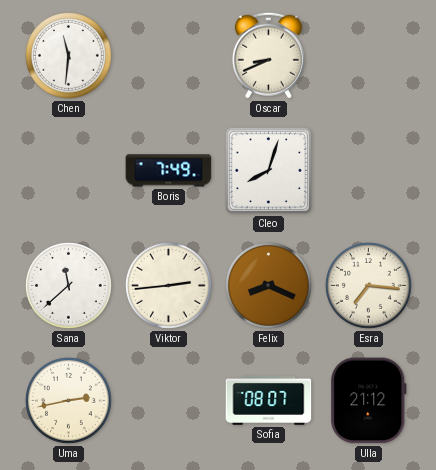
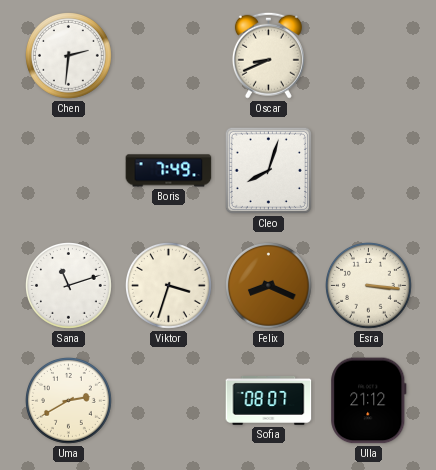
Chen: 11:31 -> 2:31
Sana: 11:38 -> 11:12
Viktor: 2:44 -> 3:33
Esra: 7:16 -> 3:16
Uma: 2:43 -> 2:40
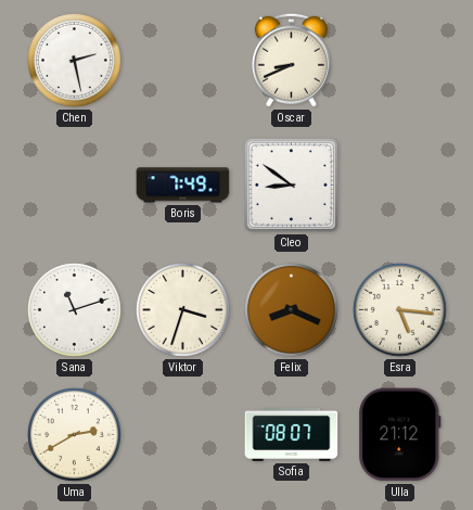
Chen: 2:31 -> 2:28
Cleo: 8:03 -> 8:51
Esra: 3:16 -> 5:16
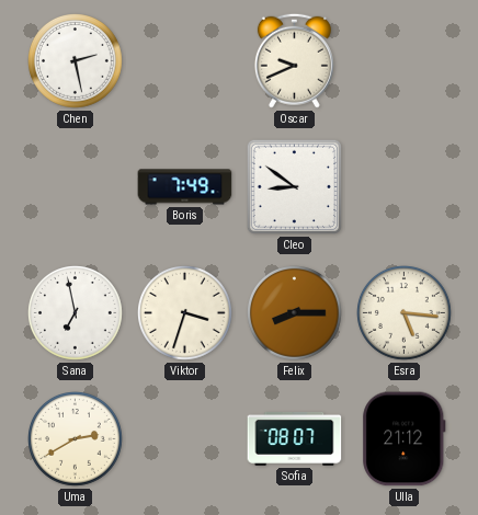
Oscar: 8:41 -> 9:41
Sana: 11:12 -> 6:58
Felix: 8:19 -> 8:15
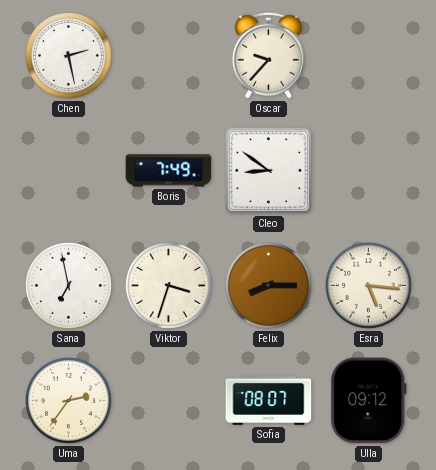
Oscar: 9:41 -> 9:37
Uma: 2:40 -> 2:36
Ulla: 21:12 -> 09:12
